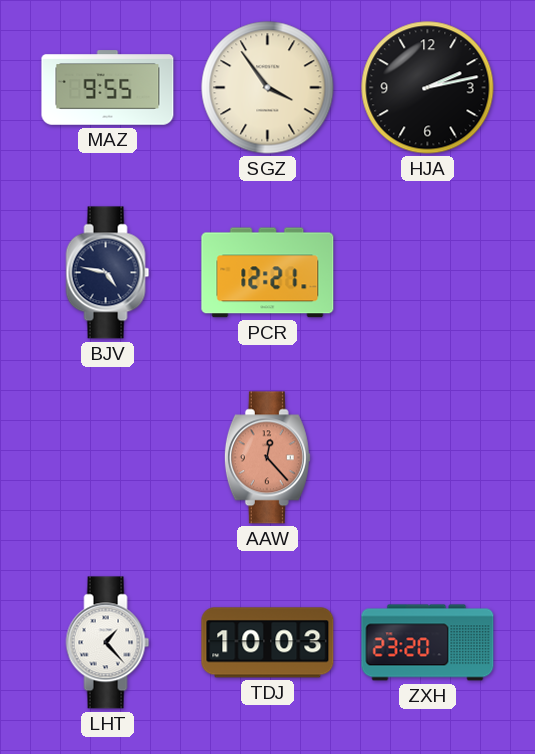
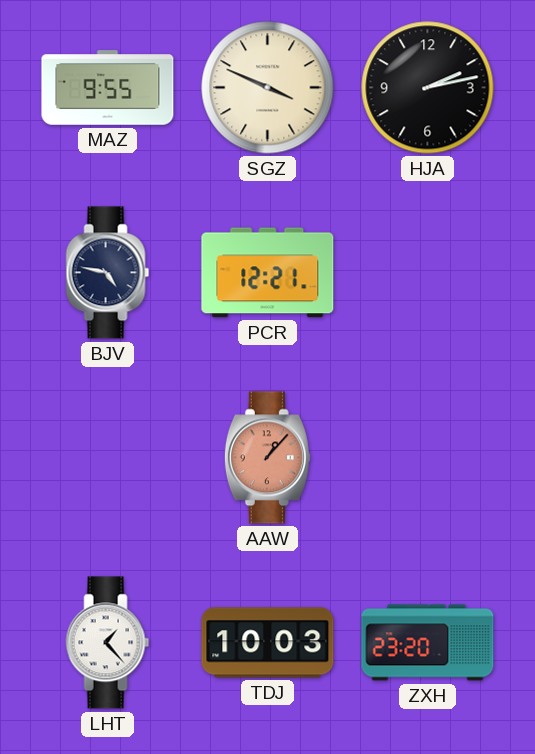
SGZ: 3:54 -> 3:49
AAW: 12:23 -> 1:07
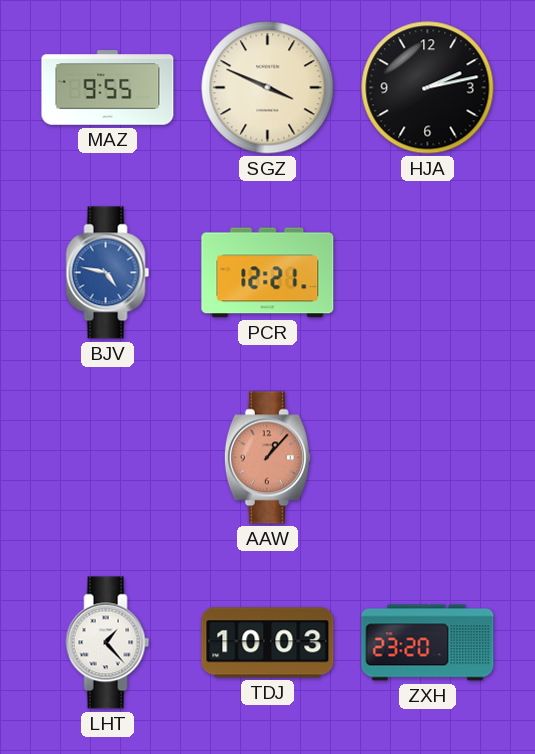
BJV dial: navy -> blue
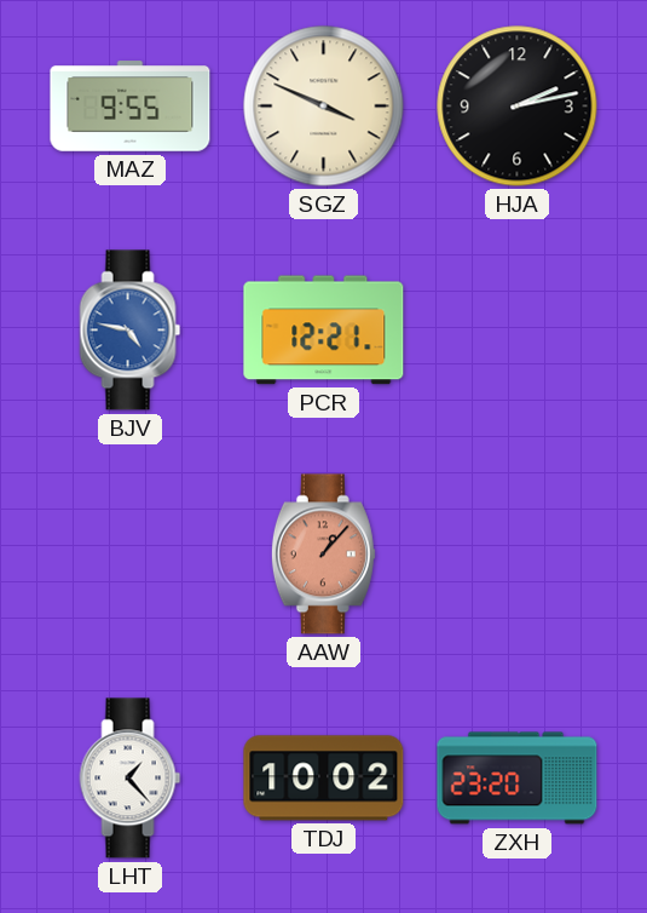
TDJ: 10:03 -> 10:02
